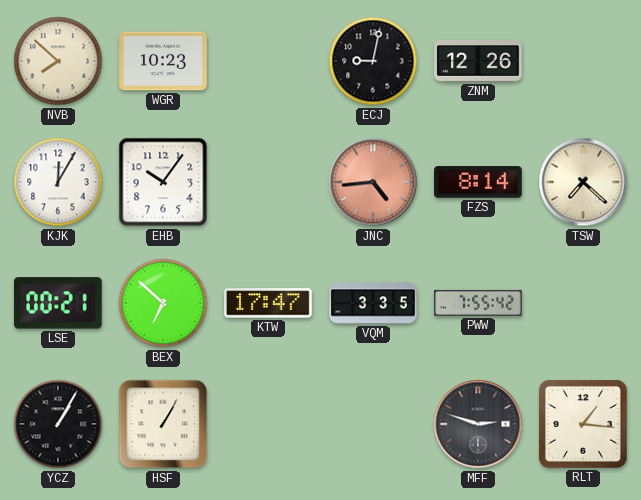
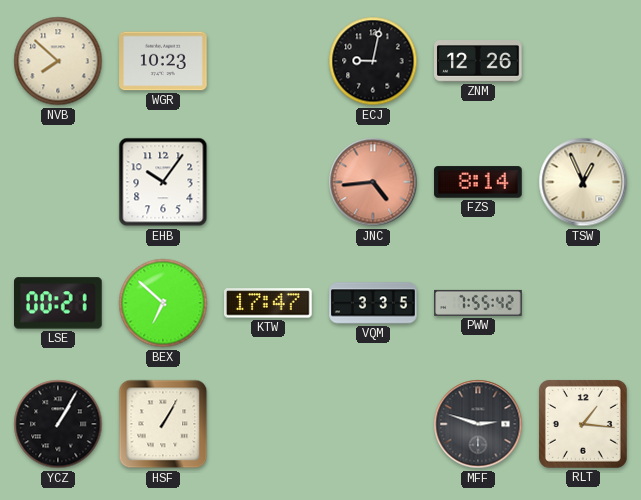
KJK: 12:05 -> none
TSW: 7:22 -> 12:56
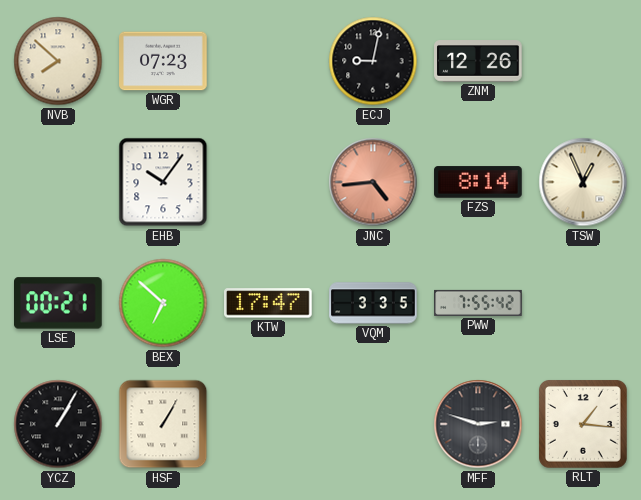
WGR: 10:23 -> 07:23
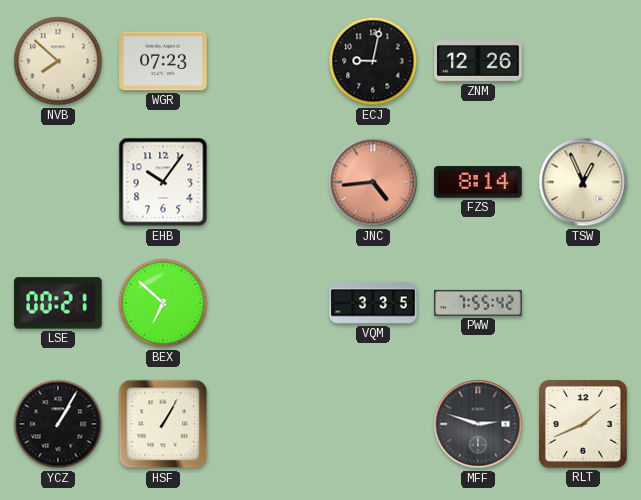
KTW: 17:47 -> none
RLT: 1:16 -> 1:41
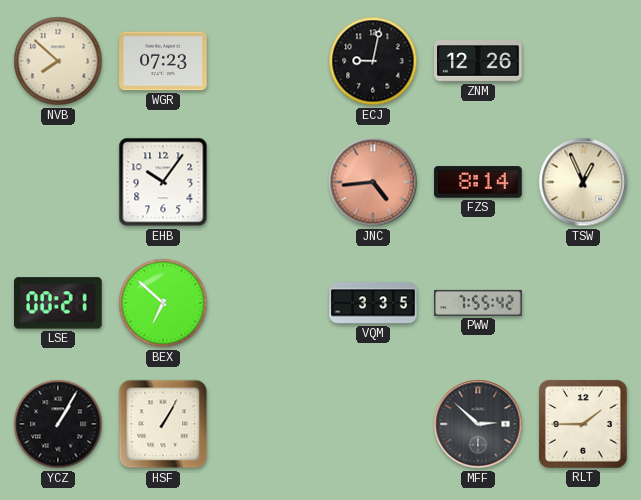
MFF: 2:48 -> 2:52
RLT: 1:41 -> 1:45
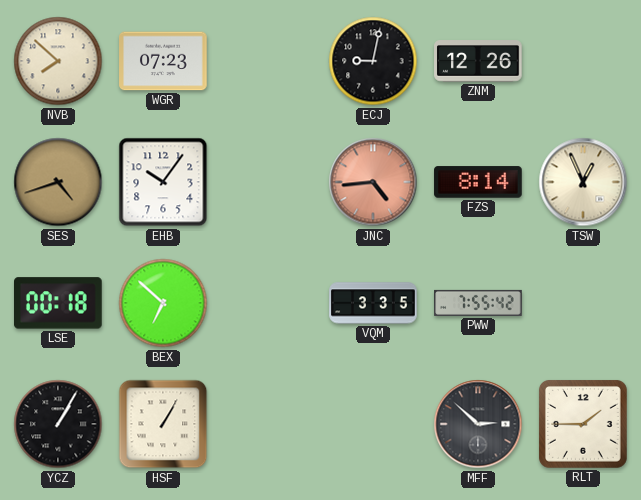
SES: none -> 4:42
LSE: 00:21 -> 00:18
